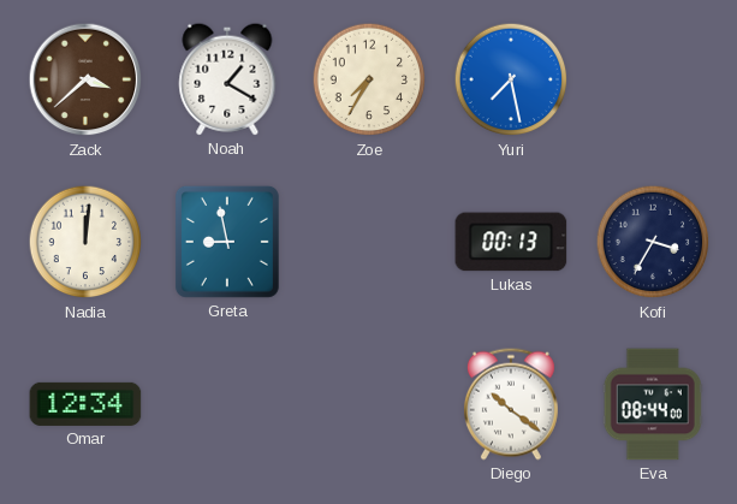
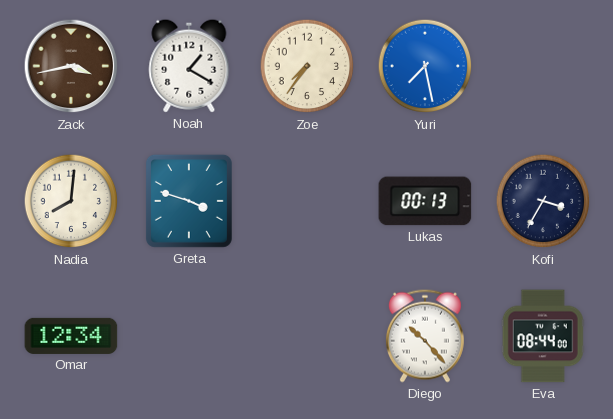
Zack: 3:38 -> 3:43
Zoe: 7:35 -> 7:36
Nadia: 12:01 -> 8:01
Greta: 8:58 -> 3:48
Diego: 10:21 -> 10:23
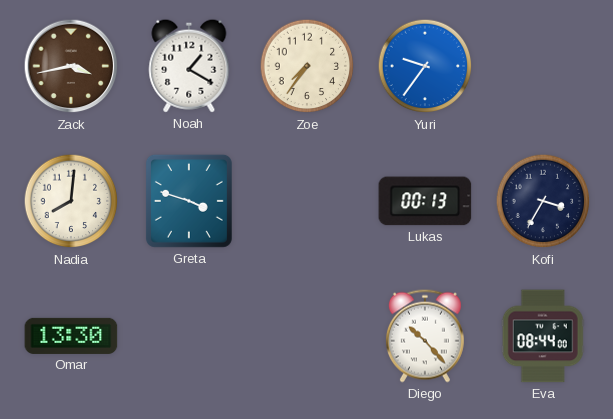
Yuri: 7:28 -> 9:36
Omar: 12:34 -> 13:30
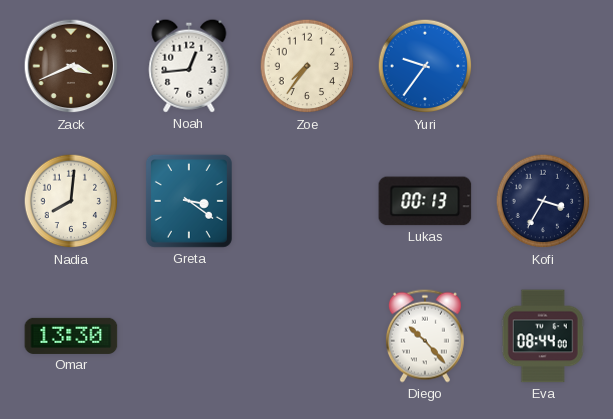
Zack: 3:43 -> 3:41
Noah: 1:20 -> 12:44
Greta: 3:48 -> 3:21
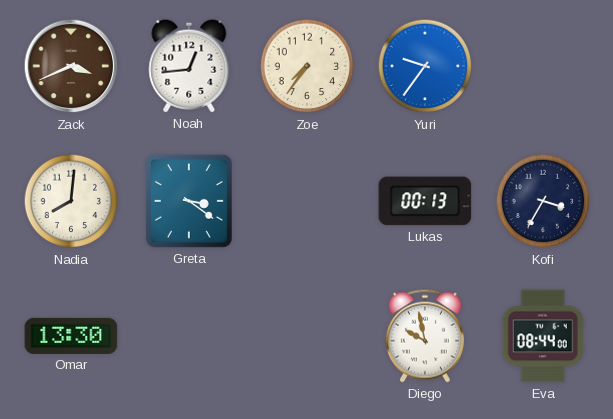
Diego: 10:23 -> 9:58
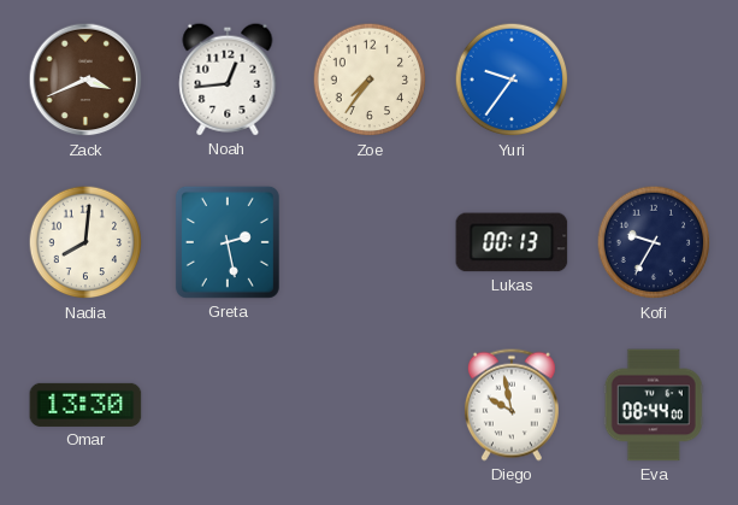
Greta: 3:21 -> 2:28
Kofi: 3:35 -> 9:35
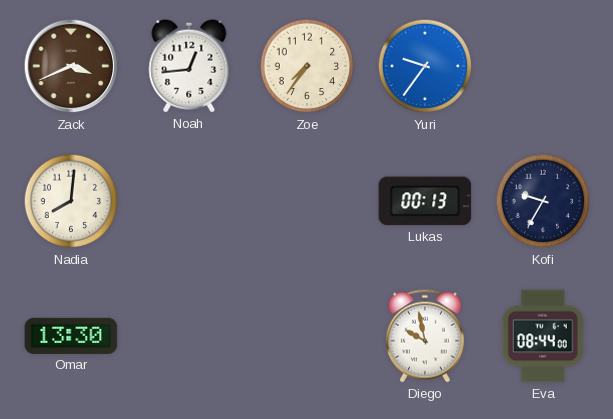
Greta: 2:28 -> none
